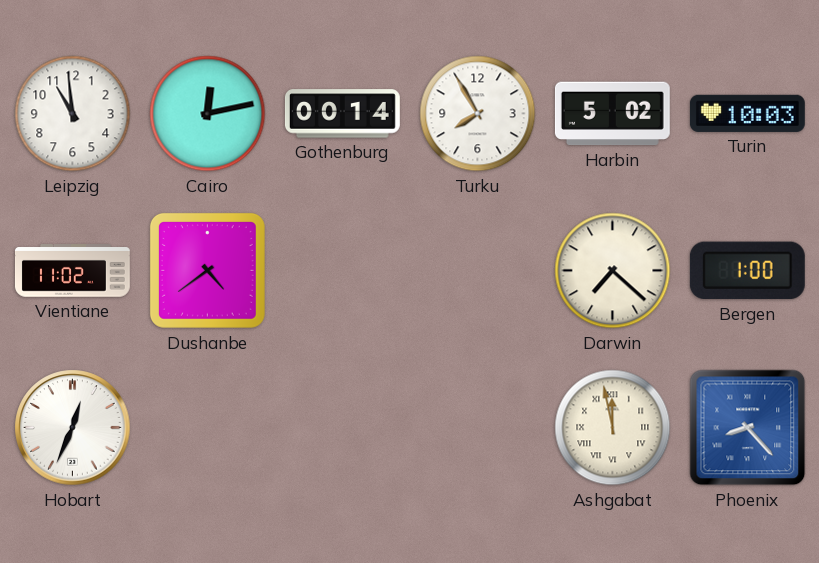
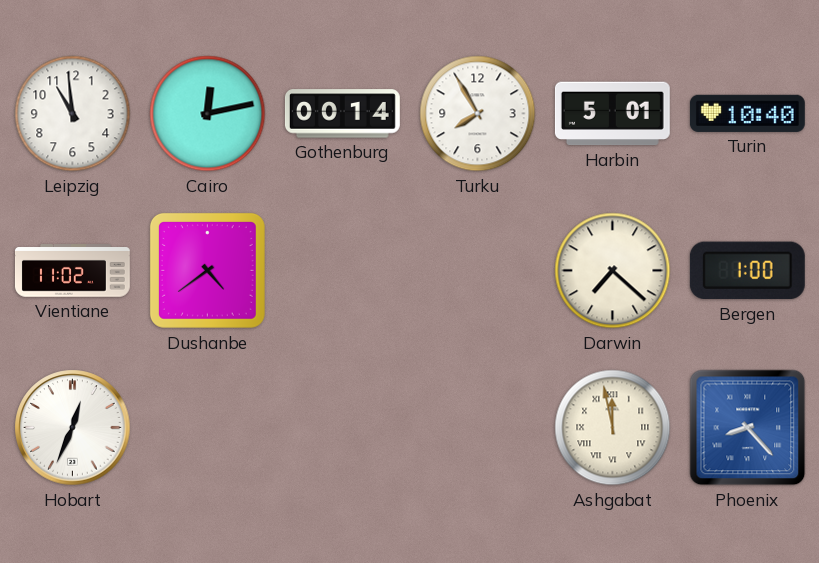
Harbin: 5:02 -> 5:01
Turin: 10:03 -> 10:40
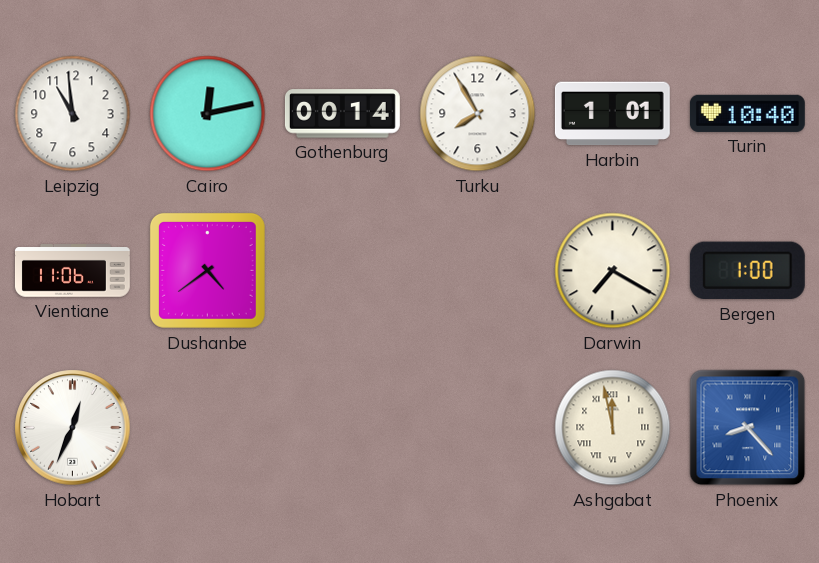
Harbin: 5:01 -> 1:01
Vientiane: 11:02 -> 11:06
Darwin: 7:22 -> 7:20
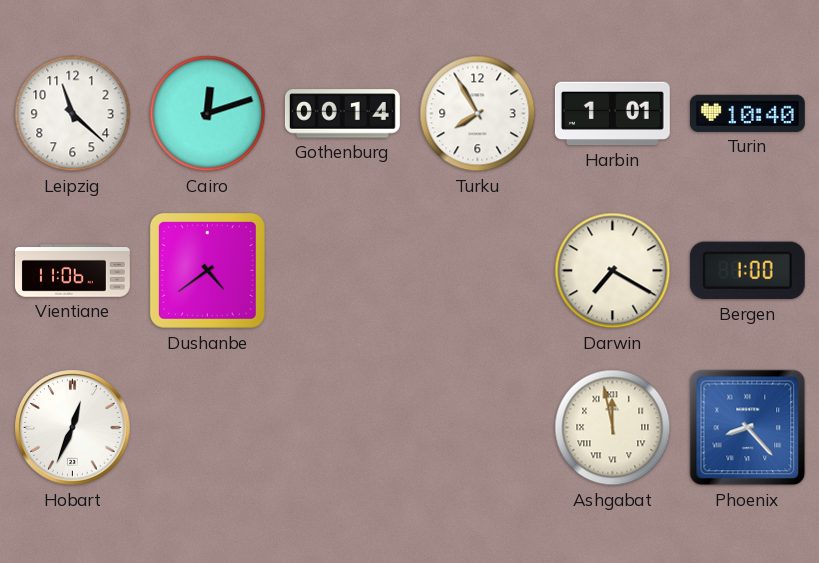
Leipzig: 10:59 -> 11:22
Cairo: 12:13 -> 12:12
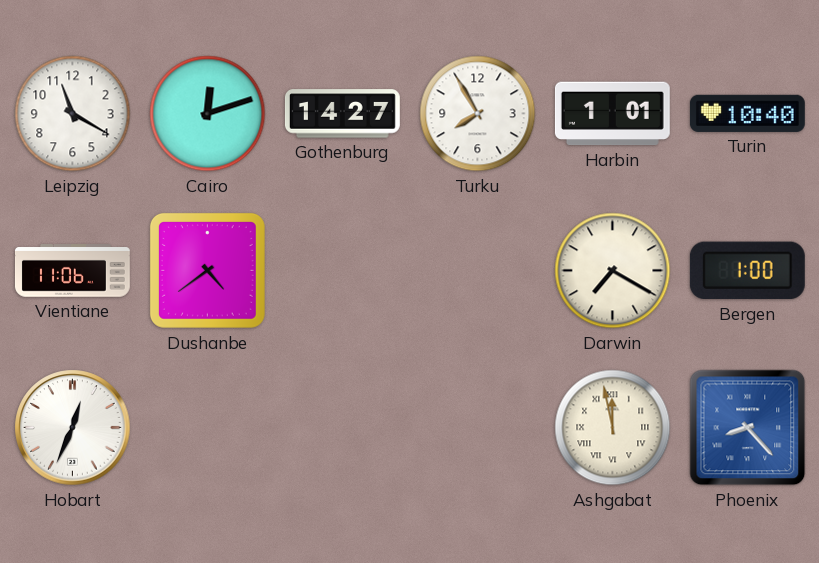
Leipzig: 11:22 -> 11:20
Gothenburg: 00:14 -> 14:27
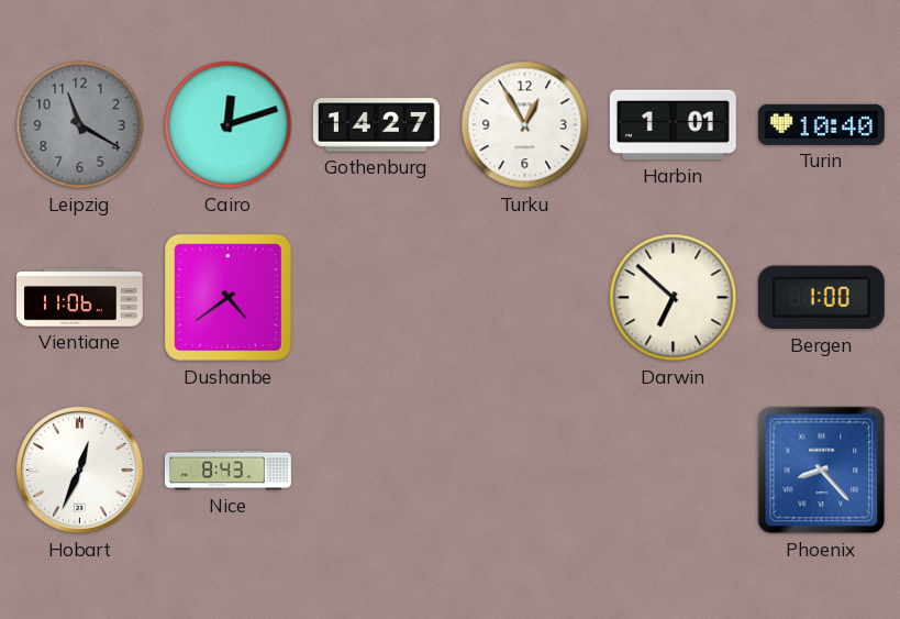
Leipzig dial: white -> grey
Turku: 7:55 -> 12:55
Darwin: 7:20 -> 6:52
Nice: none -> 8:43
Ashgabat: 11:58 -> none
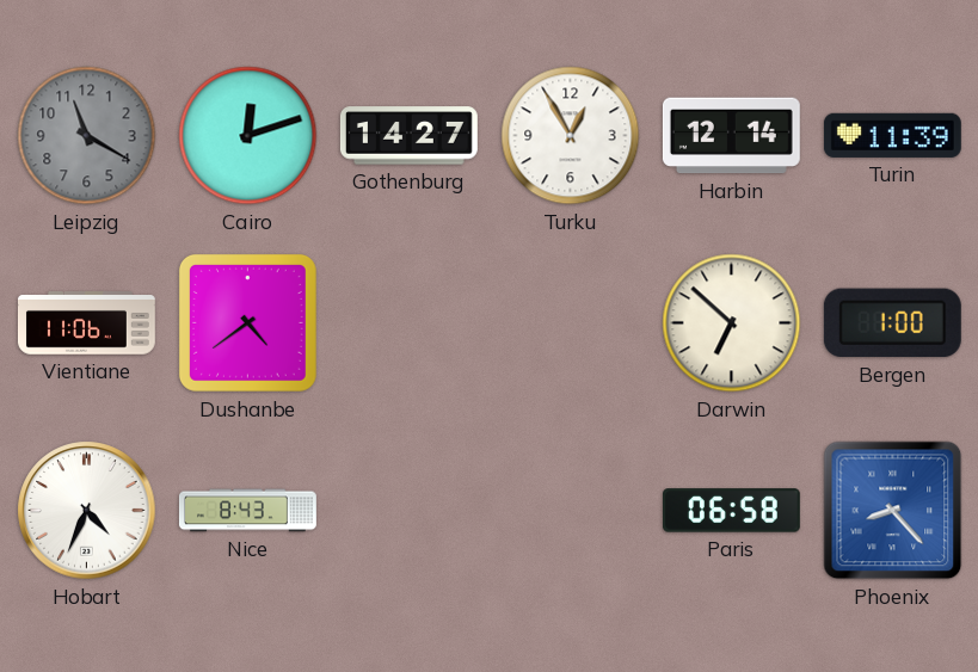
Harbin: 1:01 -> 12:14
Turin: 10:40 -> 11:39
Hobart: 12:34 -> 4:34
Paris: none -> 06:58
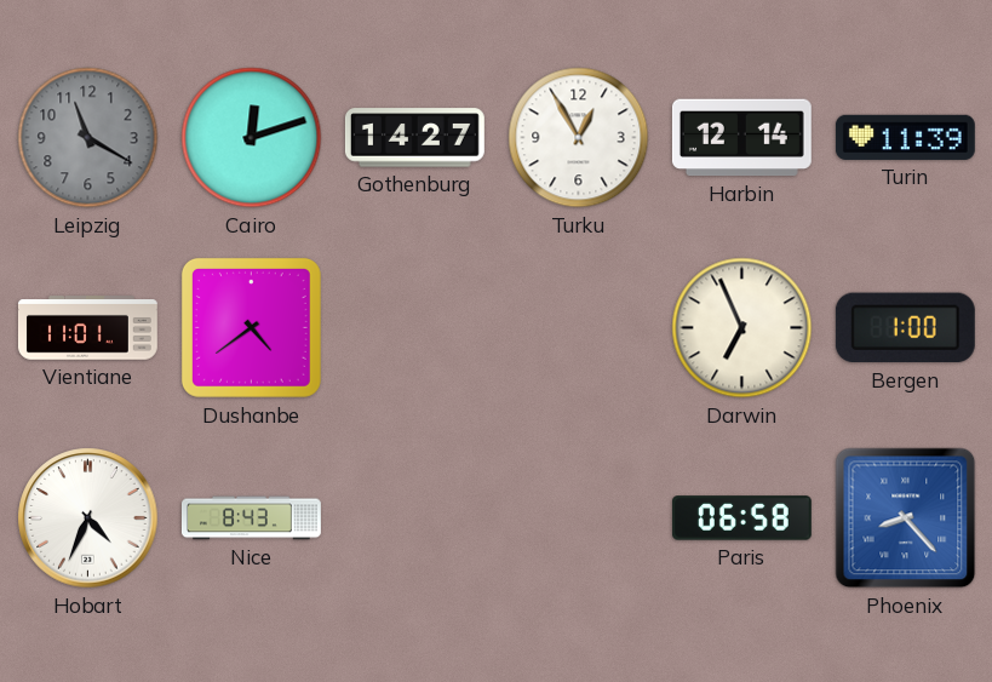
Vientiane: 11:06 -> 11:01
Darwin: 6:52 -> 6:56
